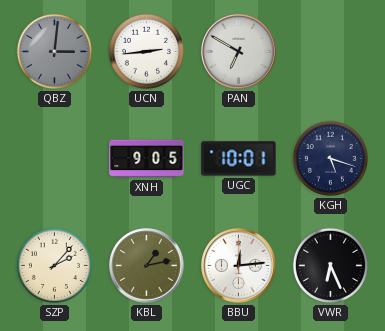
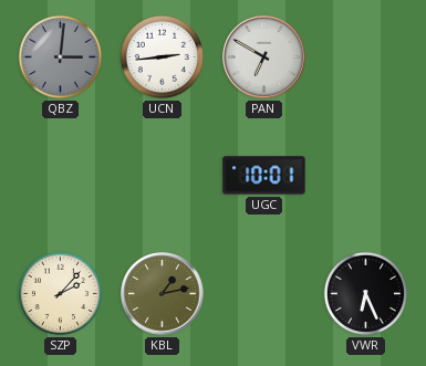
XNH: 9:05 -> none
KGH: 5:18 -> none
BBU: 12:14 -> none
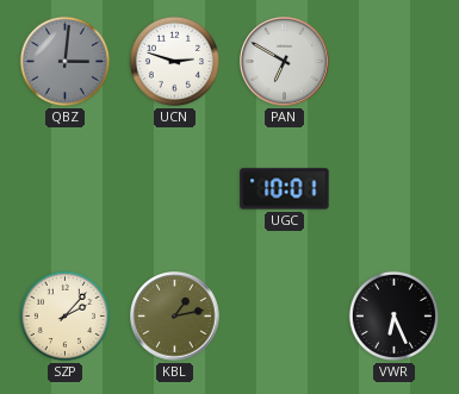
UCN: 2:44 -> 2:48
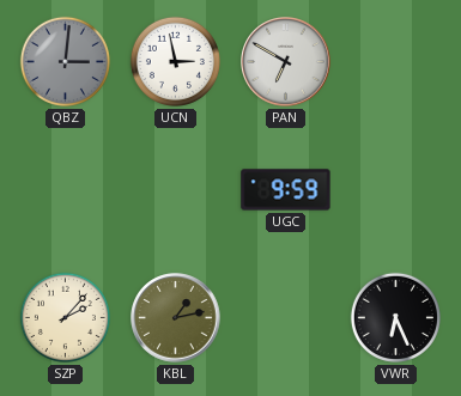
UCN: 2:48 -> 2:58
UGC: 10:01 -> 9:59
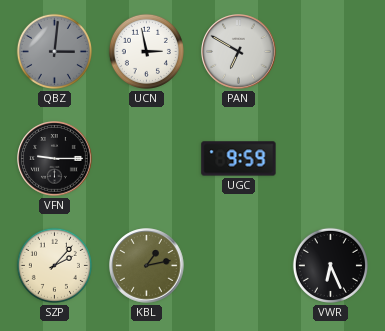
VFN: none -> 9:15
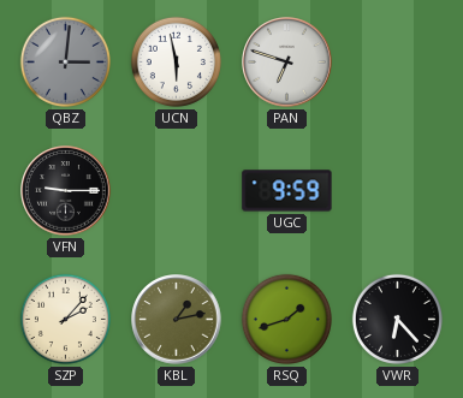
UCN: 2:58 -> 5:58
PAN: 6:50 -> 6:48
RSQ: none -> 1:42
VWR: 6:26 -> 6:23
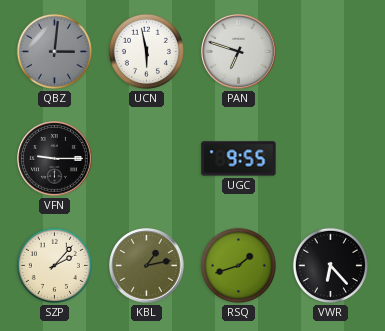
UGC: 9:59 -> 9:55
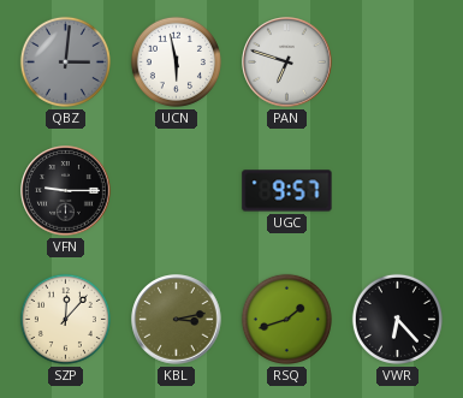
UGC: 9:55 -> 9:57
SZP: 2:07 -> 12:07
KBL: 1:13 -> 3:13
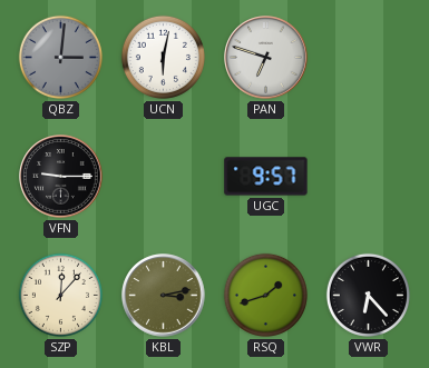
UCN: 5:58 -> 6:02
